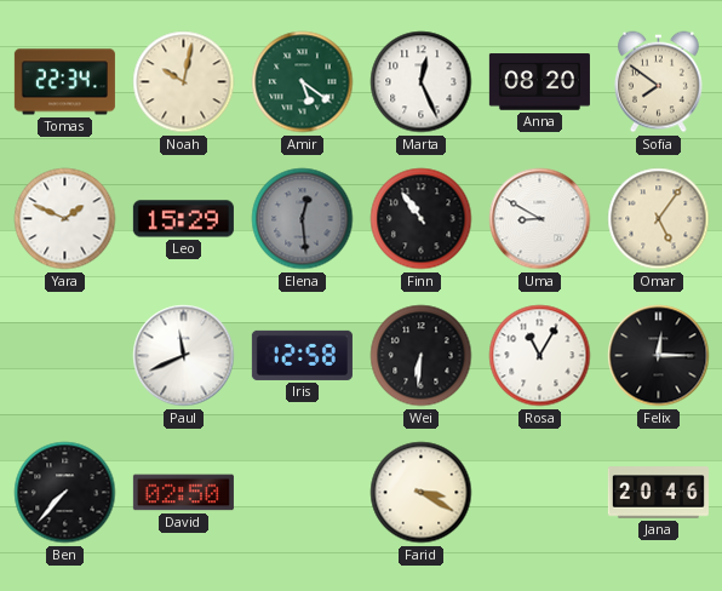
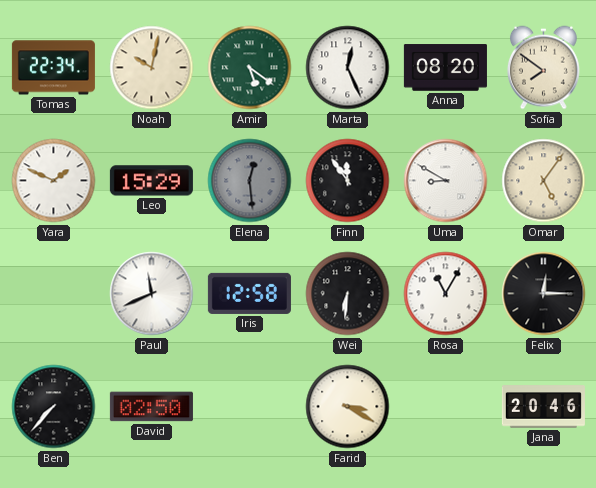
Finn: 10:54 -> 11:54
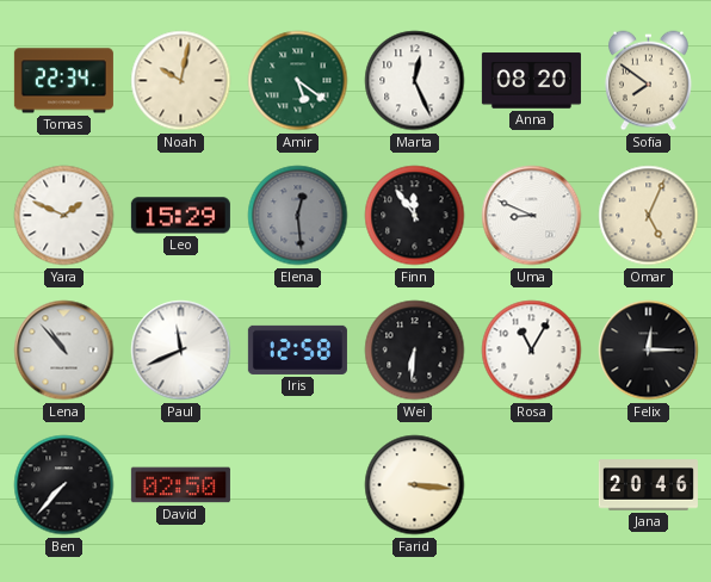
Uma: 8:50 -> 8:49
Omar: 5:06 -> 5:04
Lena: none -> 10:53
Farid: 3:20 -> 3:16
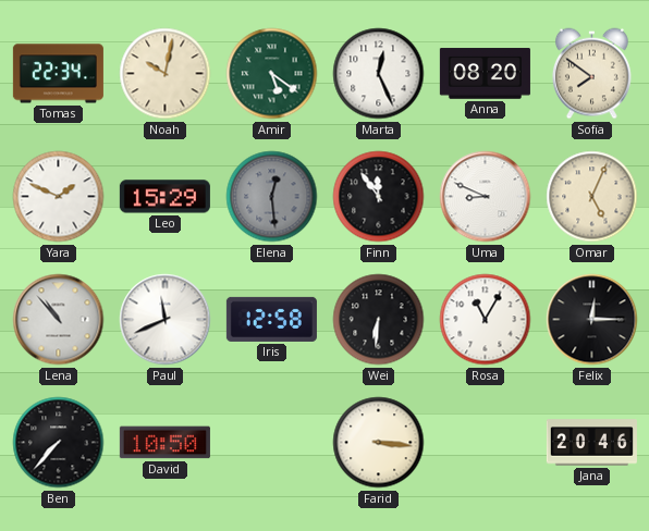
David: 02:50 -> 10:50
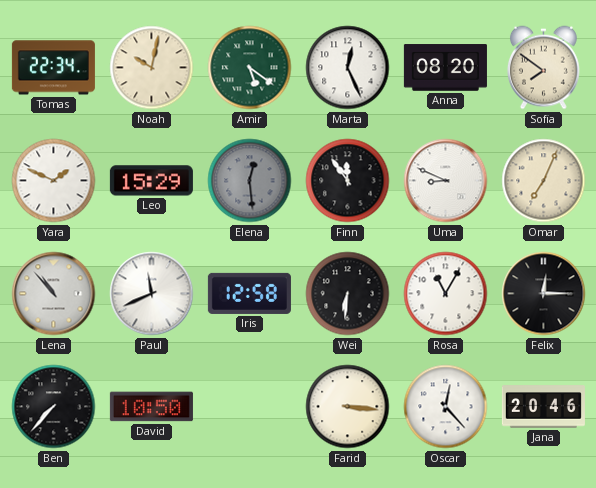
Omar: 5:04 -> 7:04
Oscar: none -> 12:23
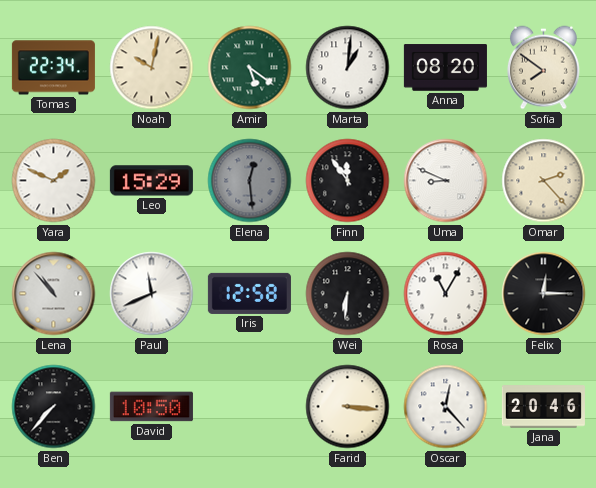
Marta: 12:26 -> 1:01
Omar: 7:04 -> 2:23
